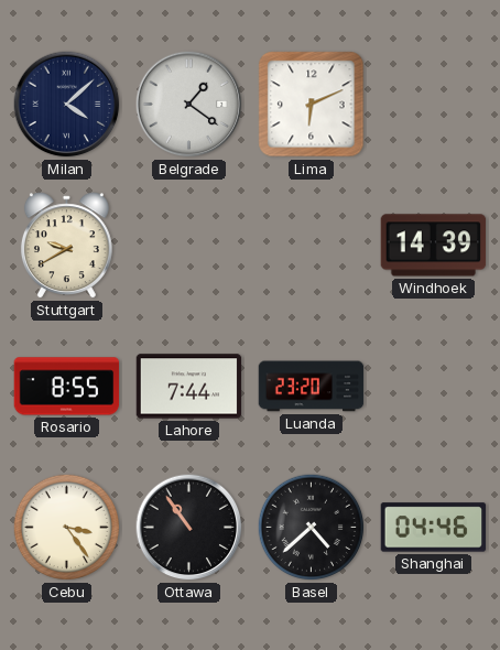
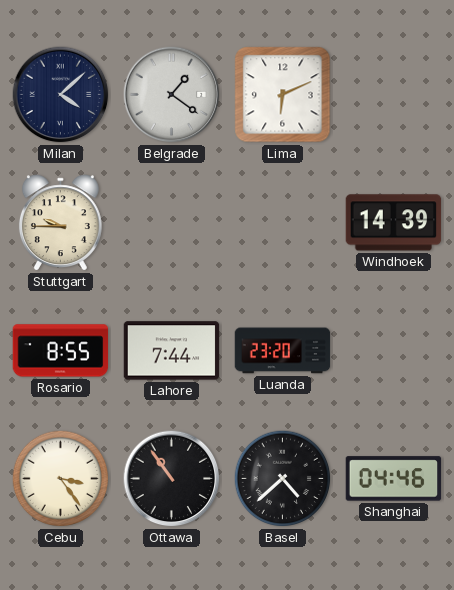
Stuttgart: 9:40 -> 9:45
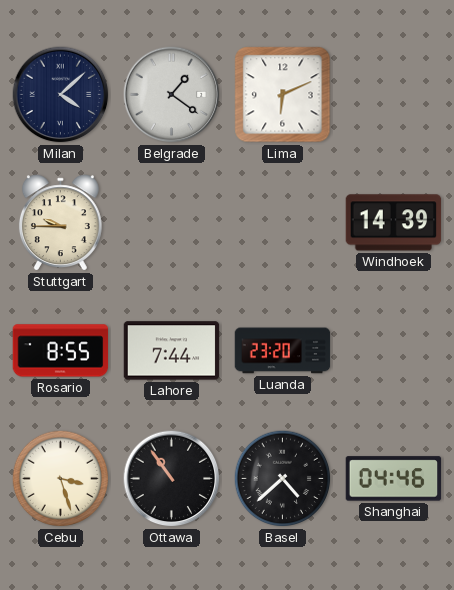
Cebu: 3:24 -> 3:27
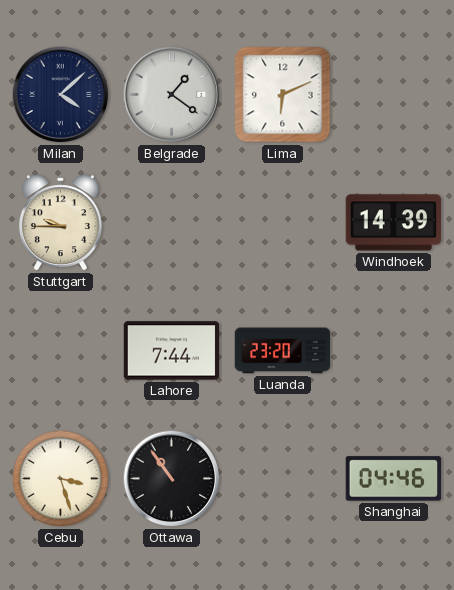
Rosario: 8:55 -> none
Basel: 4:38 -> none
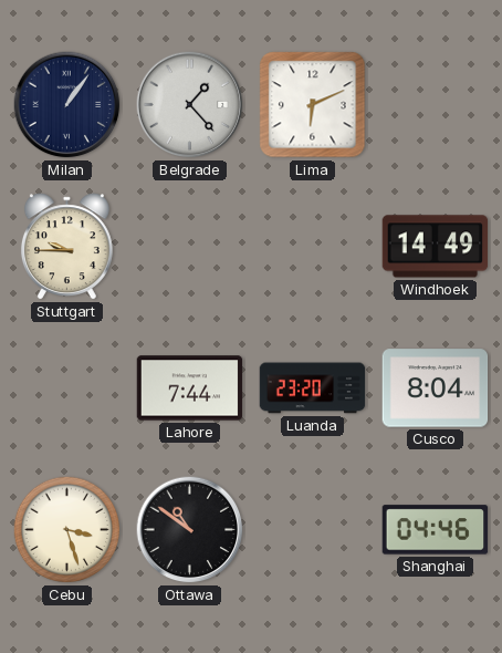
Milan: 4:08 -> 1:06
Belgrade: 1:21 -> 1:23
Windhoek: 14:39 -> 14:49
Cusco: none -> 8:04
Ottawa: 10:54 -> 10:51
